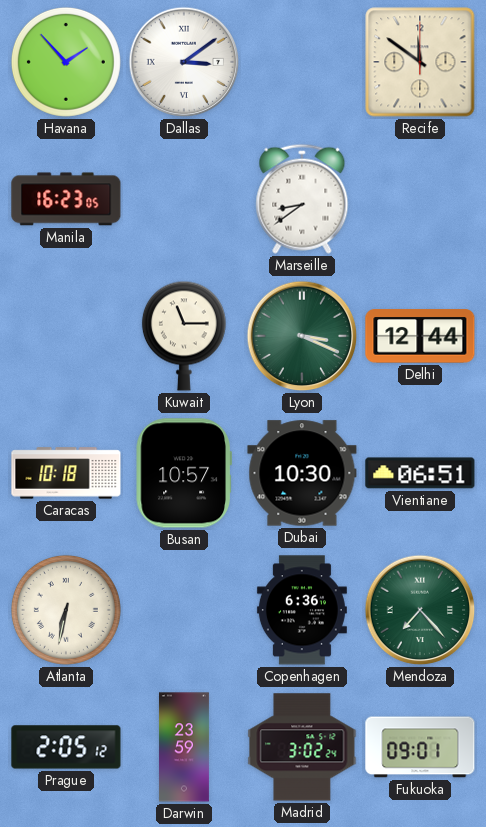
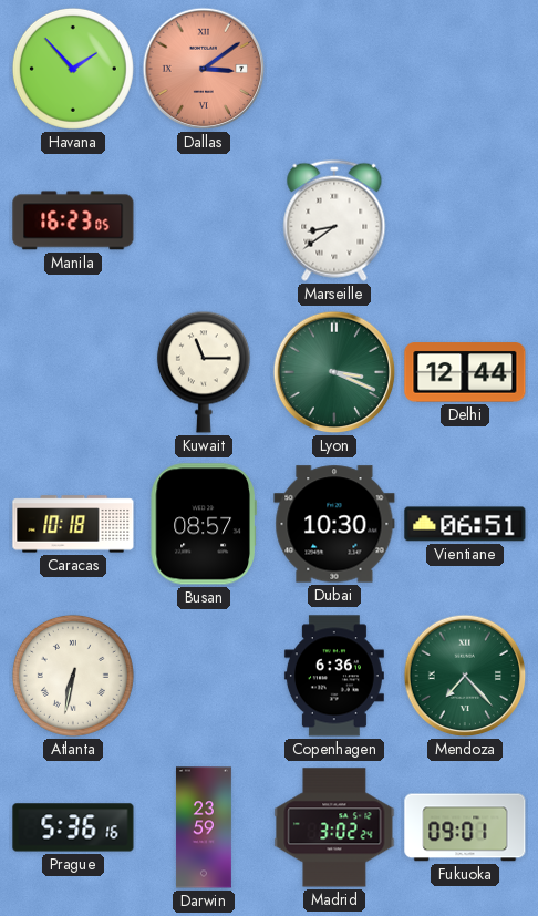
Dallas dial: white -> salmon
Recife: 11:51 -> none
Busan: 10:57 -> 08:57
Prague: 2:05 -> 5:36
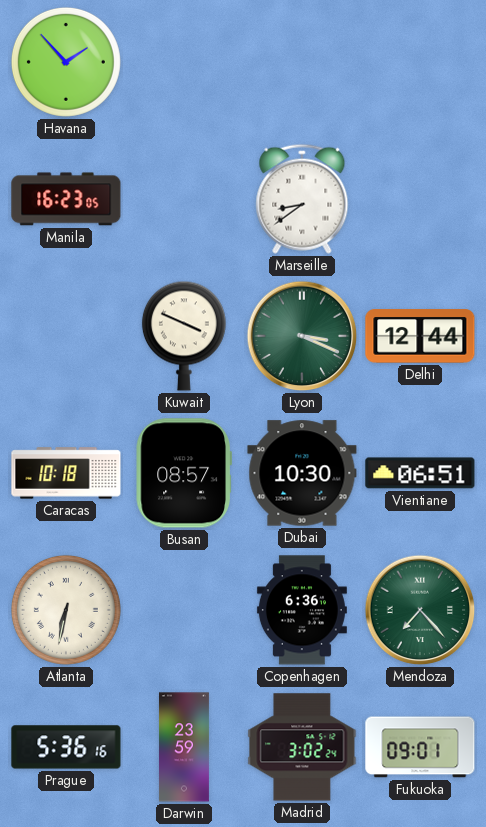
Dallas: 3:09 -> none
Kuwait: 11:15 -> 3:49
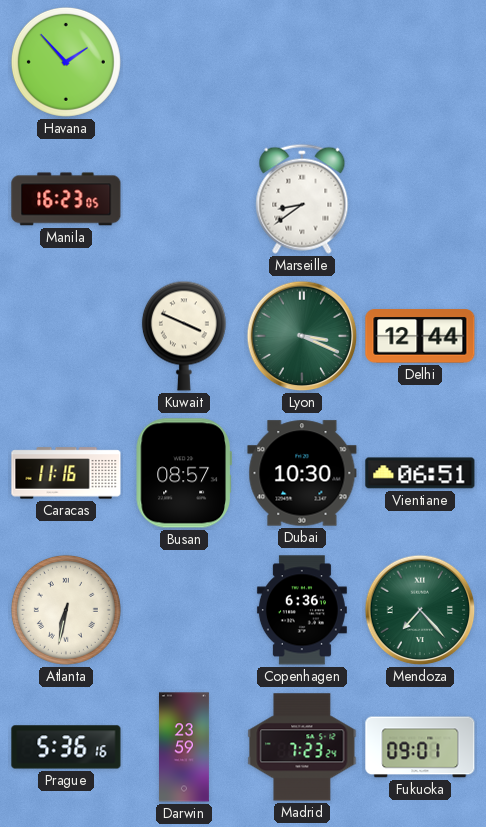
Caracas: 10:18 -> 11:16
Madrid: 3:02 -> 7:23
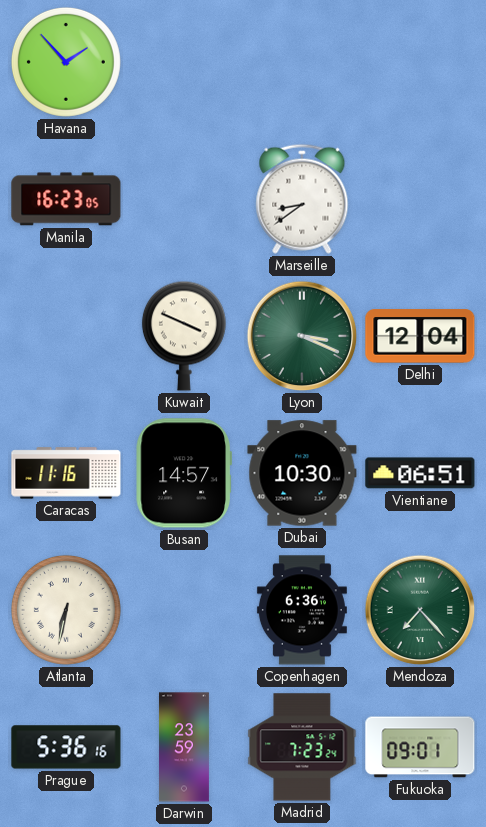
Delhi: 12:44 -> 12:04
Busan: 08:57 -> 14:57
